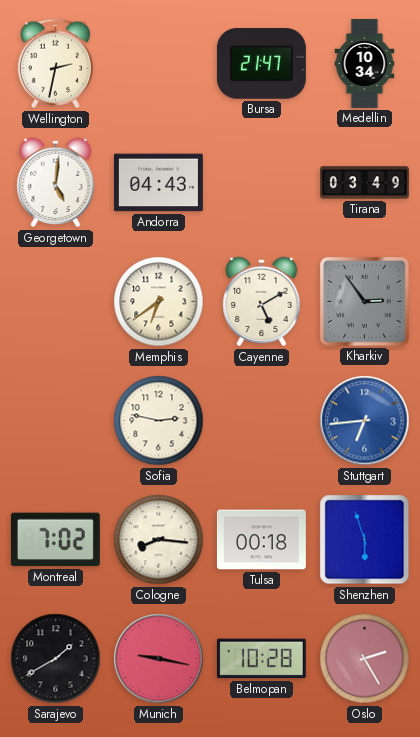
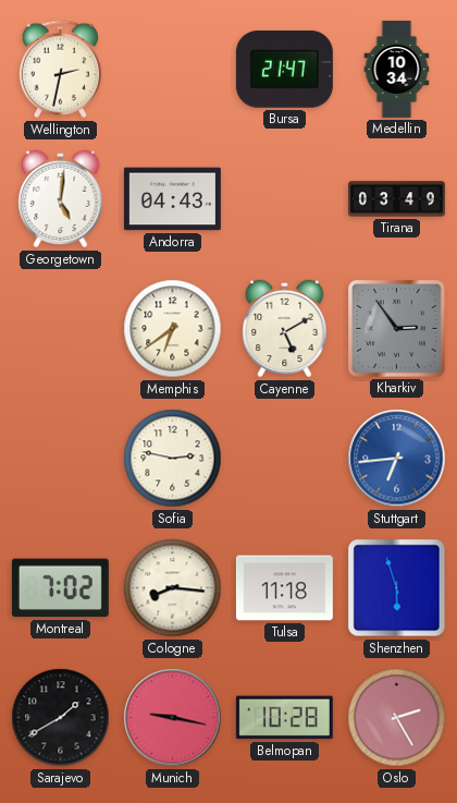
Tulsa: 00:18 -> 11:18
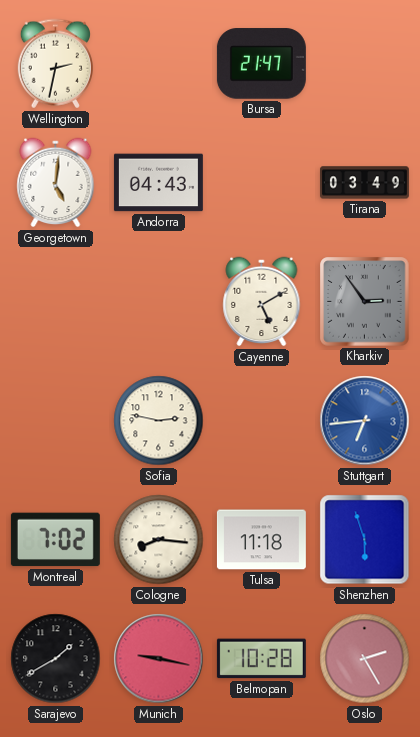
Medellin: 10:34 -> none
Memphis: 6:39 -> none
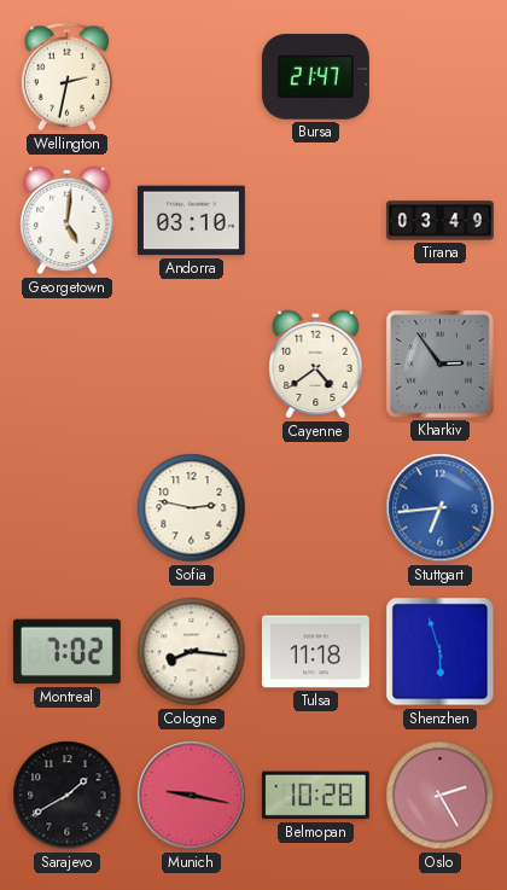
Andorra: 04:43 -> 03:10
Cayenne: 5:10 -> 4:39
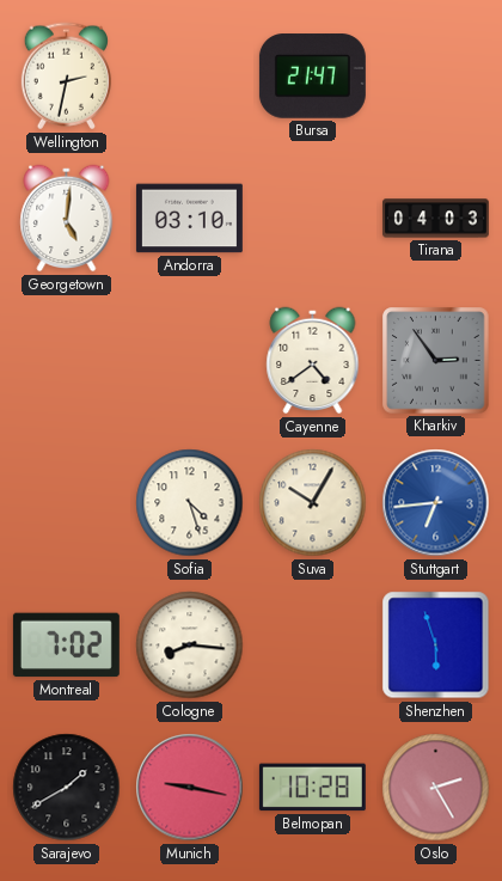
Tirana: 03:49 -> 04:03
Sofia: 2:47 -> 4:27
Suva: none -> 10:05
Tulsa: 11:18 -> none
